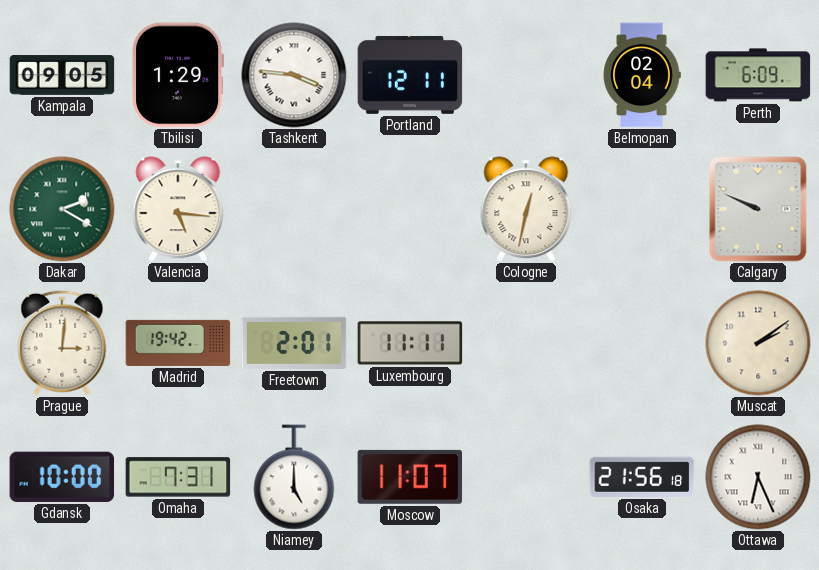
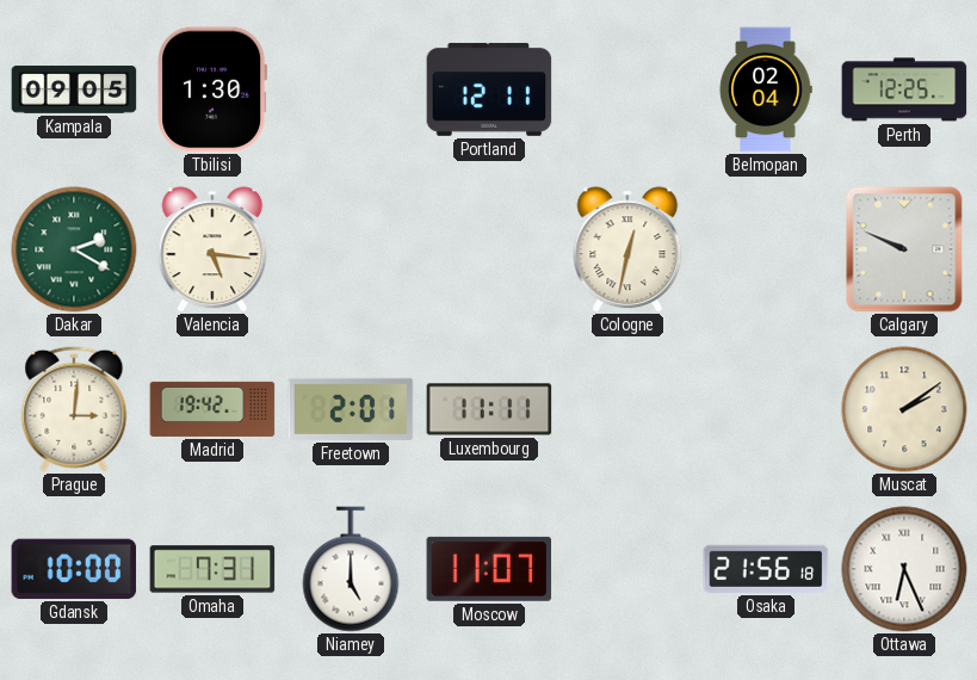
Tbilisi: 1:29 -> 1:30
Tashkent: 3:46 -> none
Perth: 6:09 -> 12:25
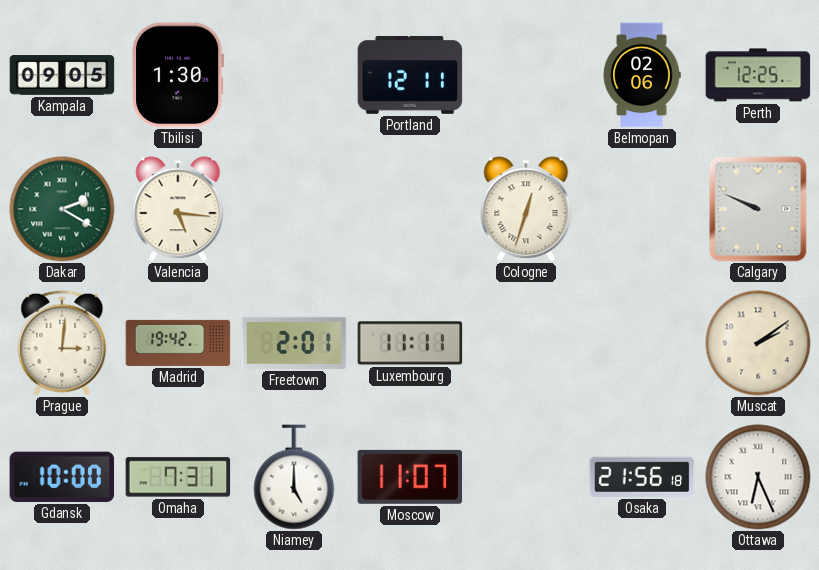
Belmopan: 02:04 -> 02:06
Cologne: 12:32 -> 12:33
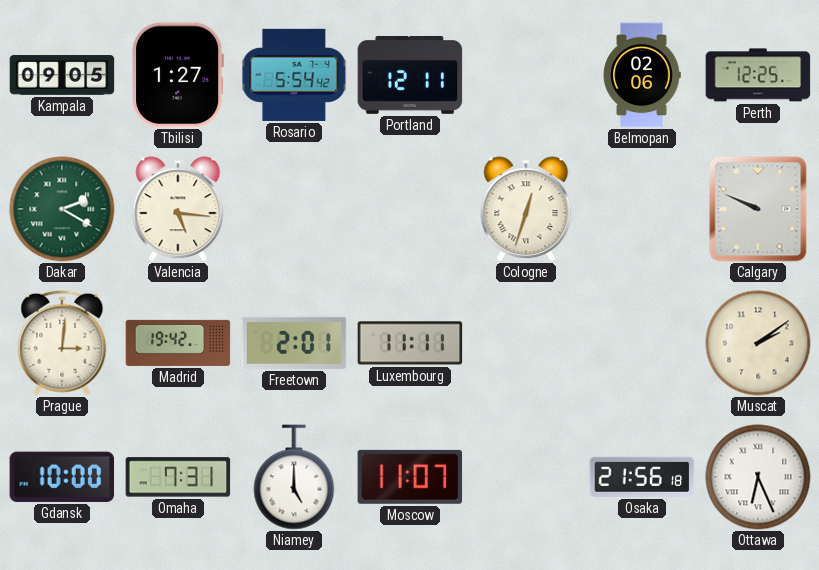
Tbilisi: 1:30 -> 1:27
Rosario: none -> 5:54
